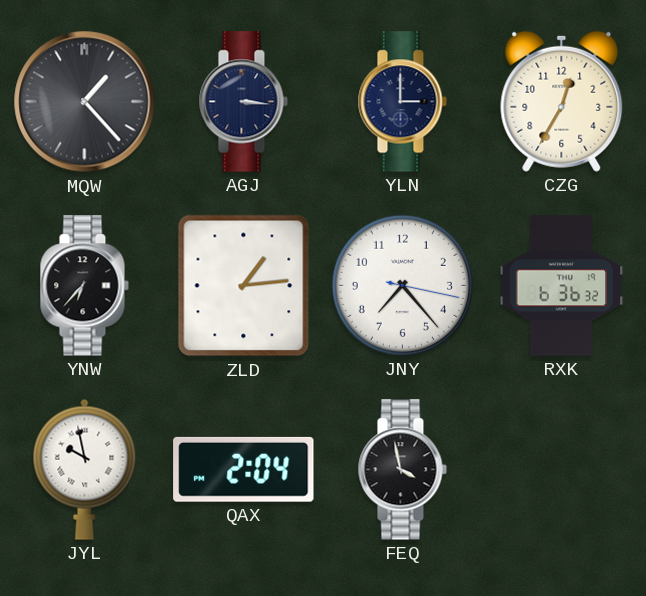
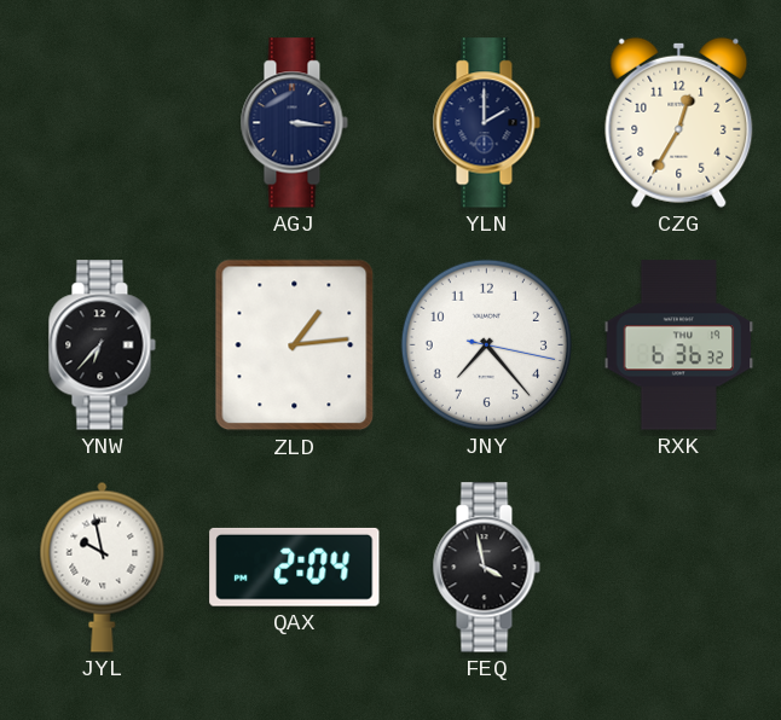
MQW: 1:23 -> none
YLN: 3:00 -> 2:00
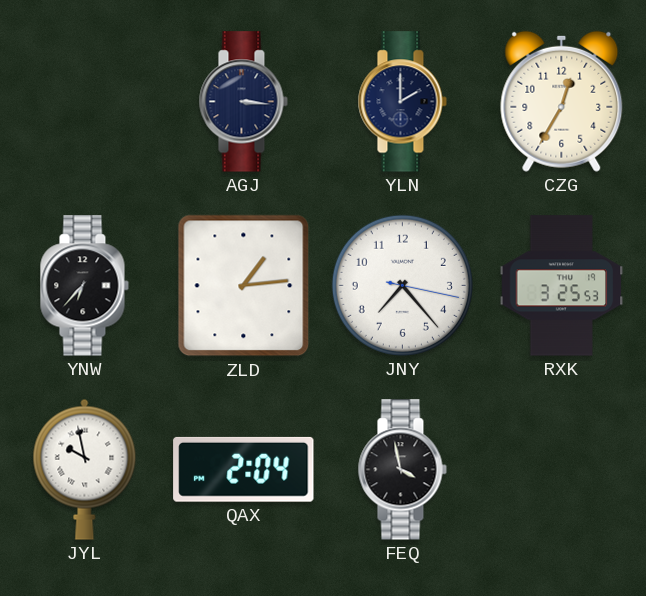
RXK: 6:36 -> 3:25
